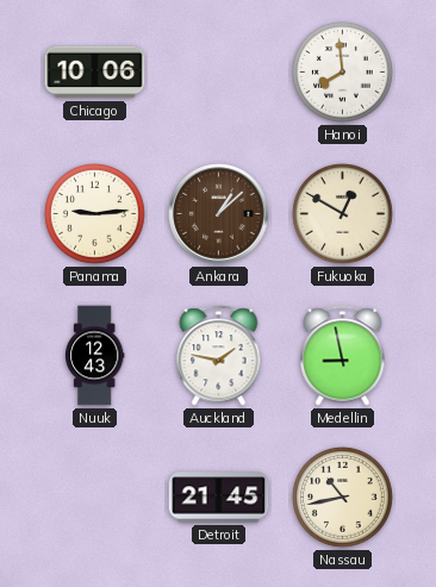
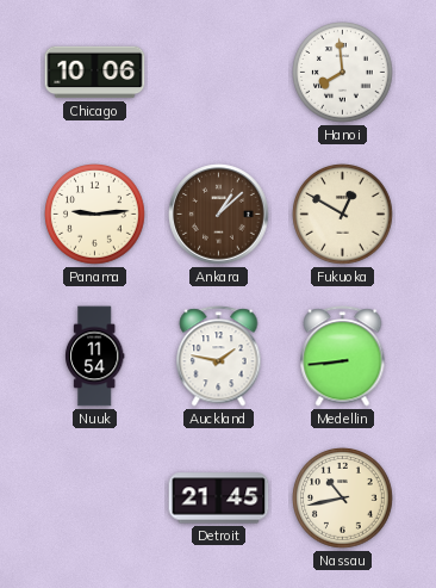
Nuuk: 12:43 -> 11:54
Medellin: 8:58 -> 8:44
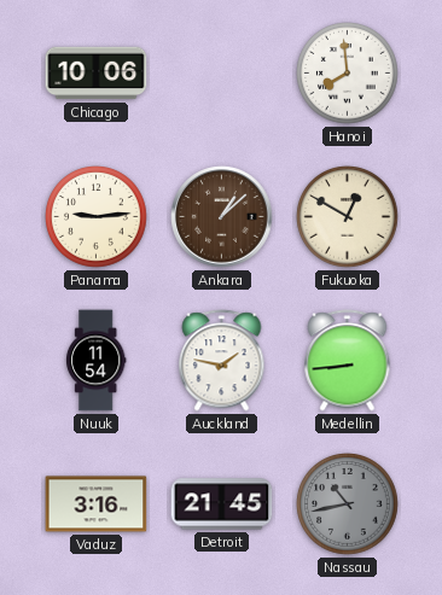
Vaduz: none -> 3:16
Nassau dial: cream -> grey
